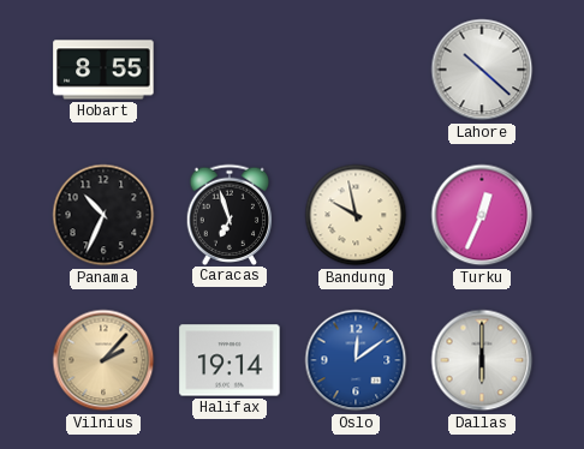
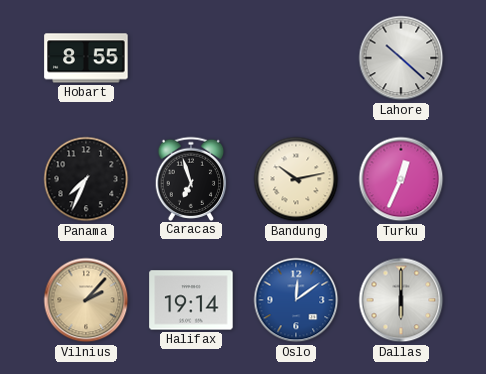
Panama: 10:34 -> 7:34
Bandung: 9:58 -> 10:13
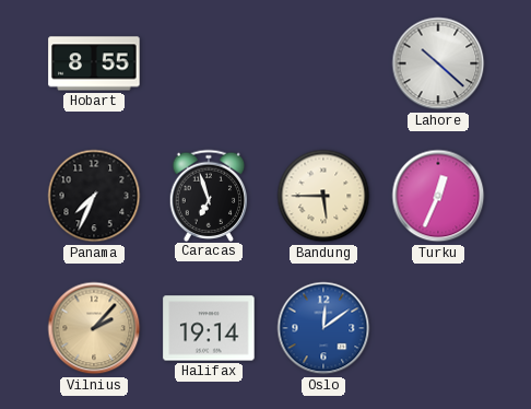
Bandung: 10:13 -> 5:45
Dallas: 6:00 -> none
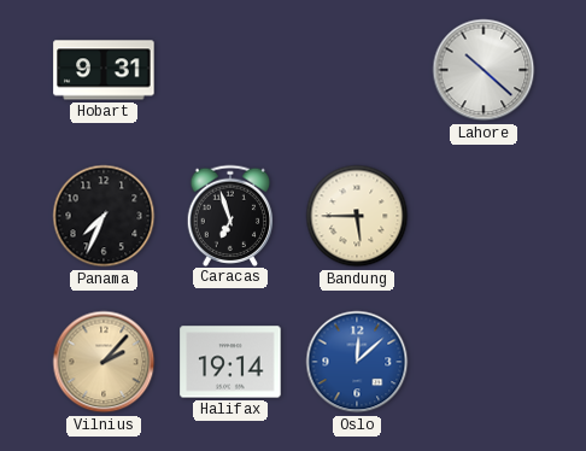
Hobart: 8:55 -> 9:31
Turku: 12:34 -> none
Oslo: 12:09 -> 12:08
